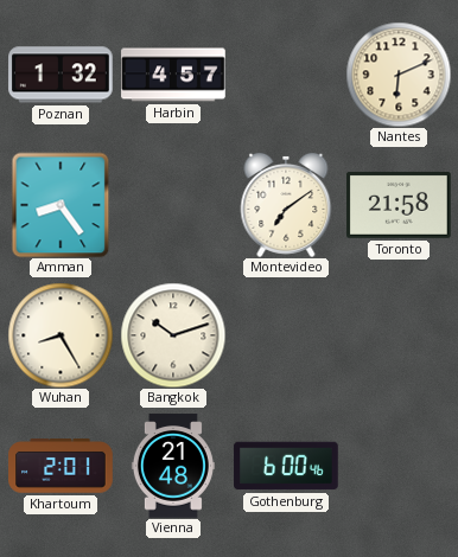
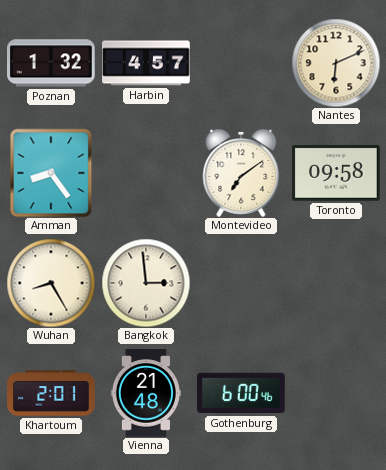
Toronto: 21:58 -> 09:58
Bangkok: 10:12 -> 2:59
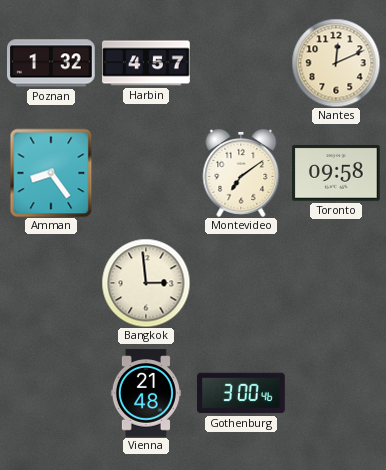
Nantes: 6:11 -> 12:11
Wuhan: 8:25 -> none
Khartoum: 2:01 -> none
Gothenburg: 6:00 -> 3:00
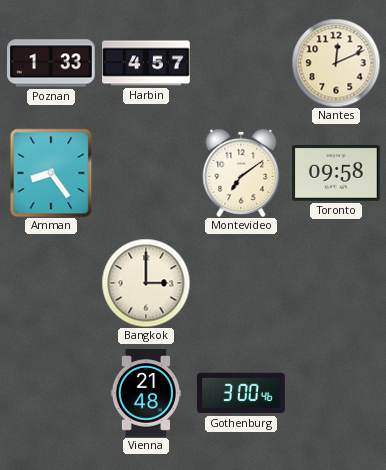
Poznan: 1:32 -> 1:33
Bangkok: 2:59 -> 3:00
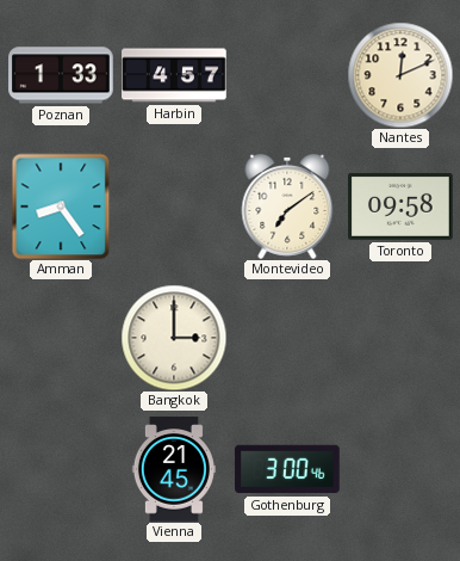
Vienna: 21:48 -> 21:45
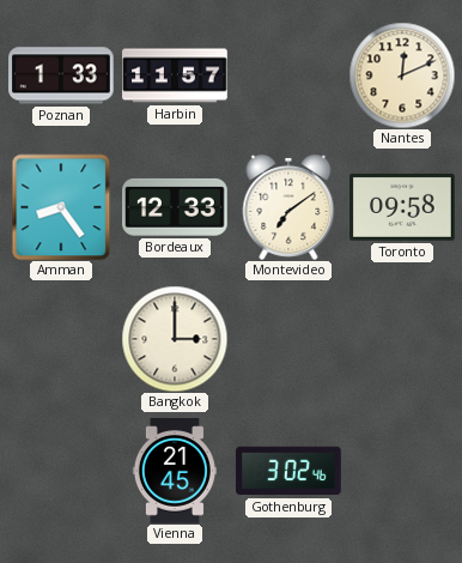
Harbin: 4:57 -> 11:57
Bordeaux: none -> 12:33
Gothenburg: 3:00 -> 3:02
